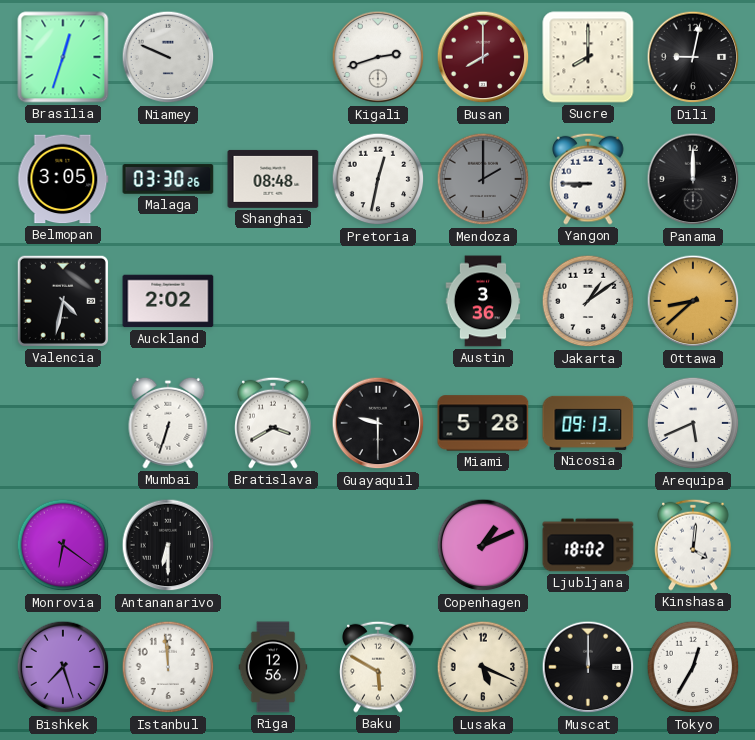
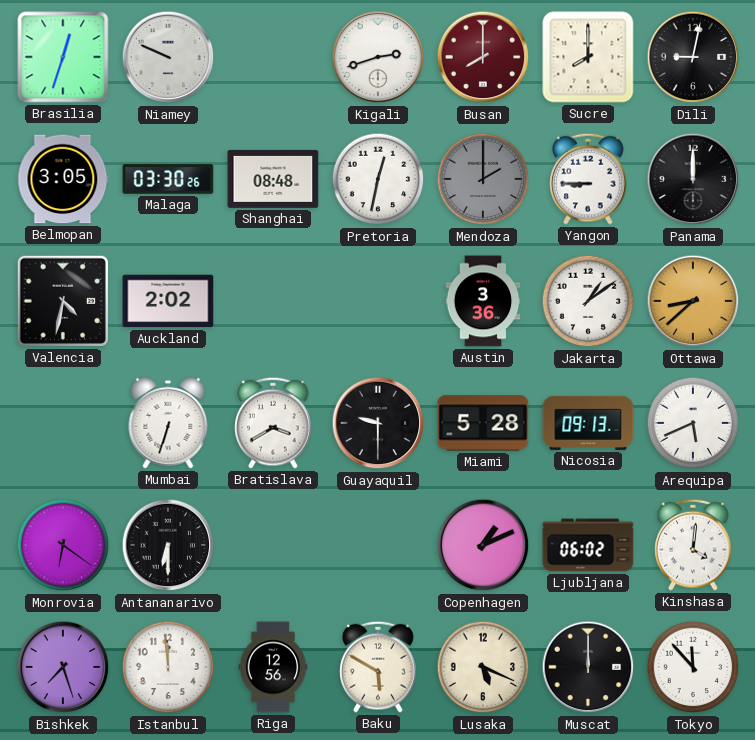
Ljubljana: 18:02 -> 06:02
Tokyo: 12:35 -> 11:53
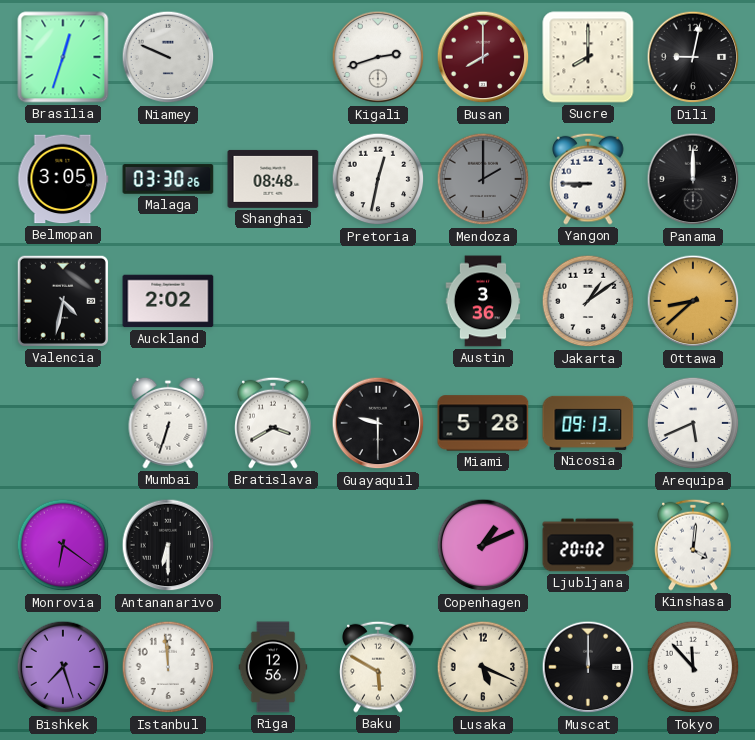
Ljubljana: 06:02 -> 20:02
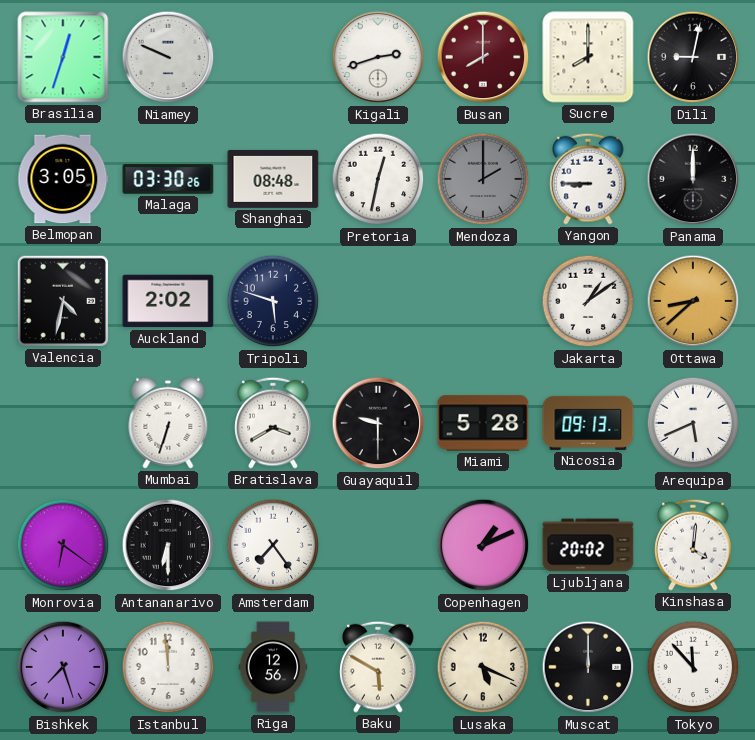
Tripoli: none -> 5:48
Austin: 3:36 -> none
Amsterdam: none -> 7:24
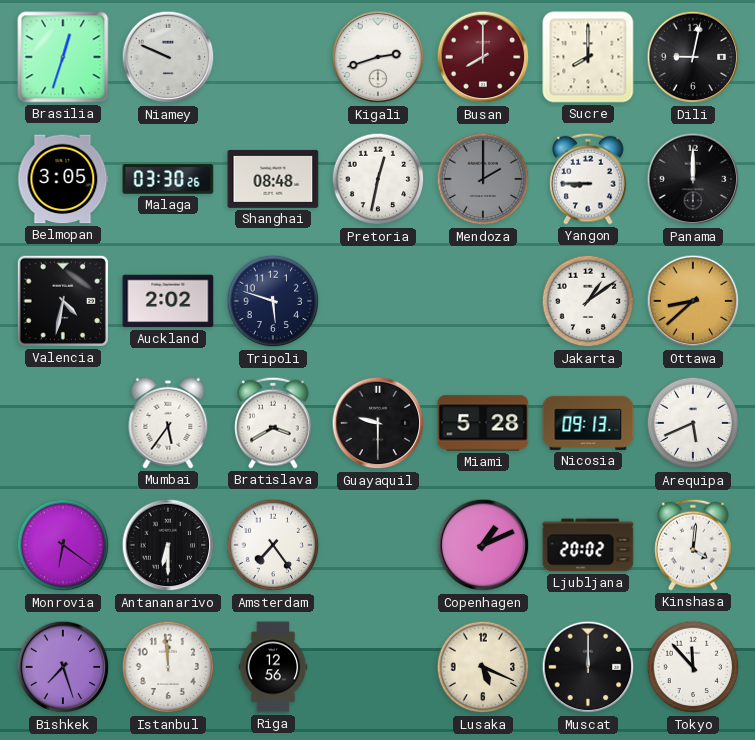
Mumbai: 6:33 -> 5:36
Baku: 5:50 -> none
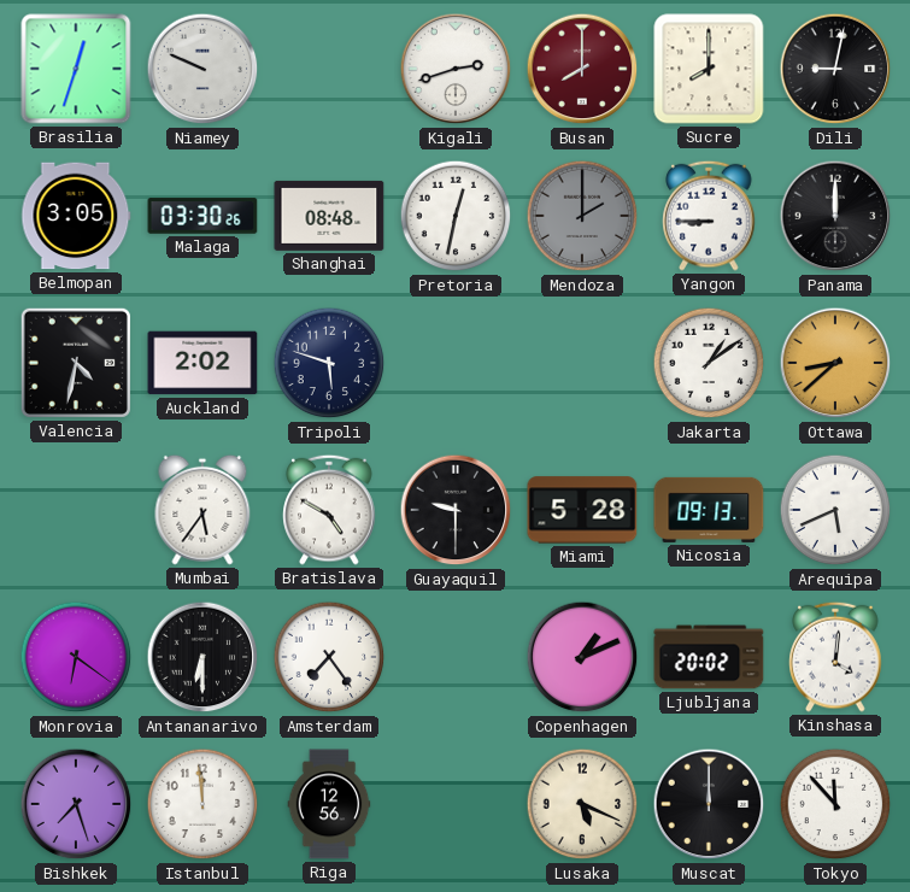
Bratislava: 3:40 -> 4:50
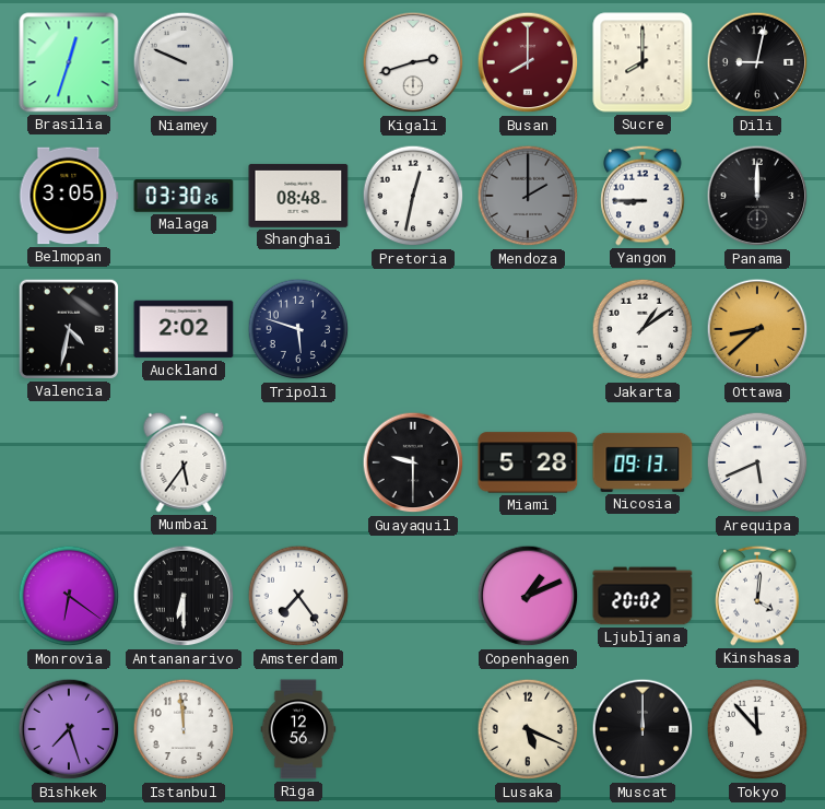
Bratislava: 4:50 -> none
